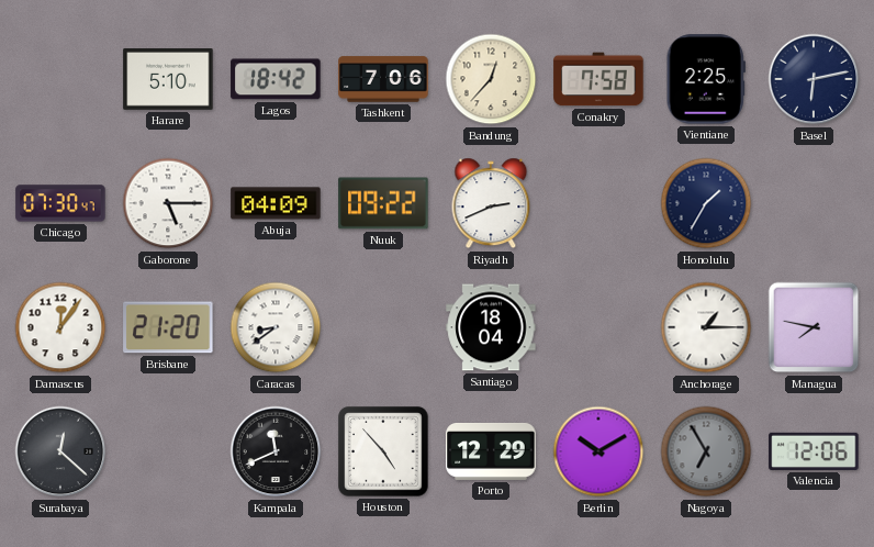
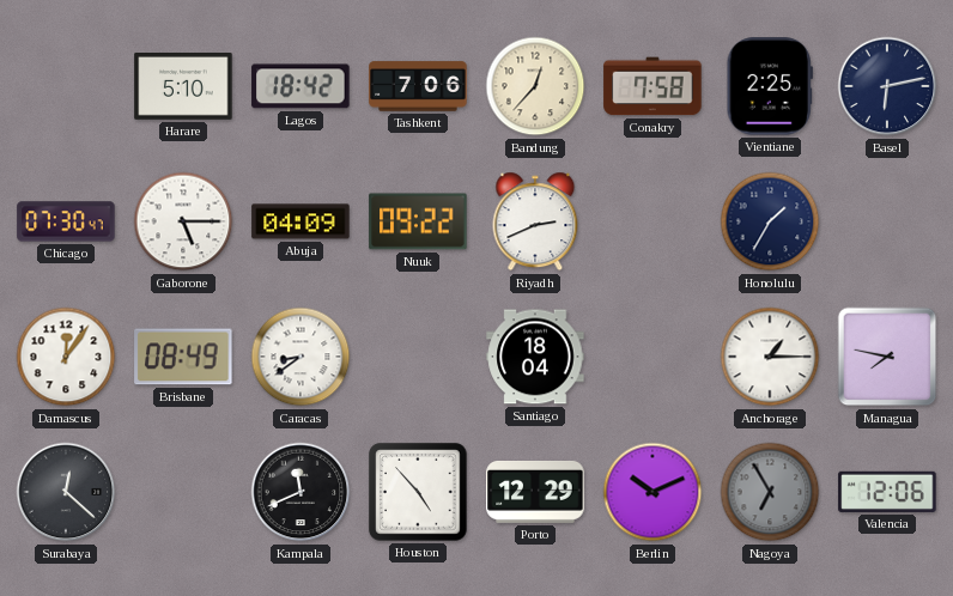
Brisbane: 21:20 -> 08:49
Berlin: 10:10 -> 10:11
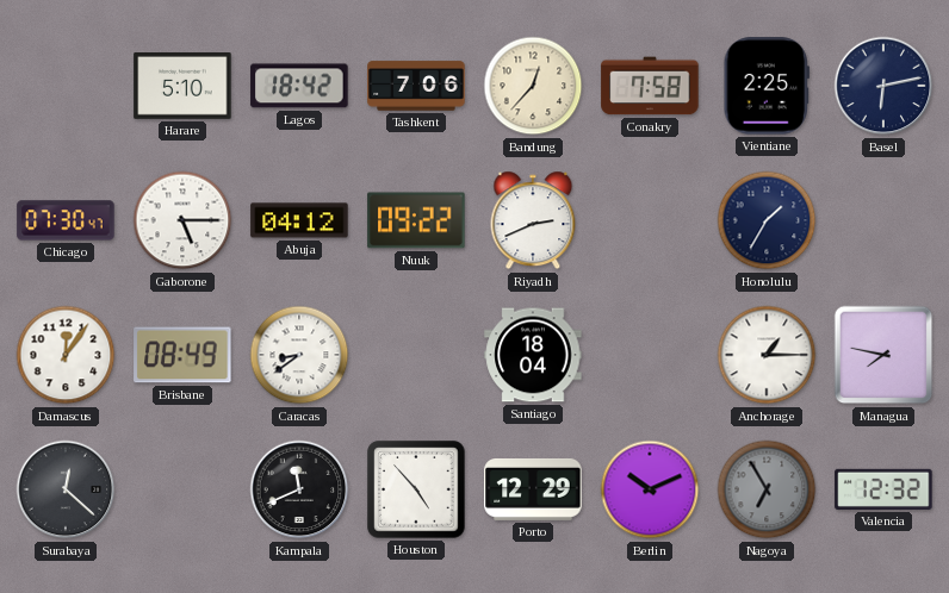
Abuja: 04:09 -> 04:12
Valencia: 12:06 -> 12:32
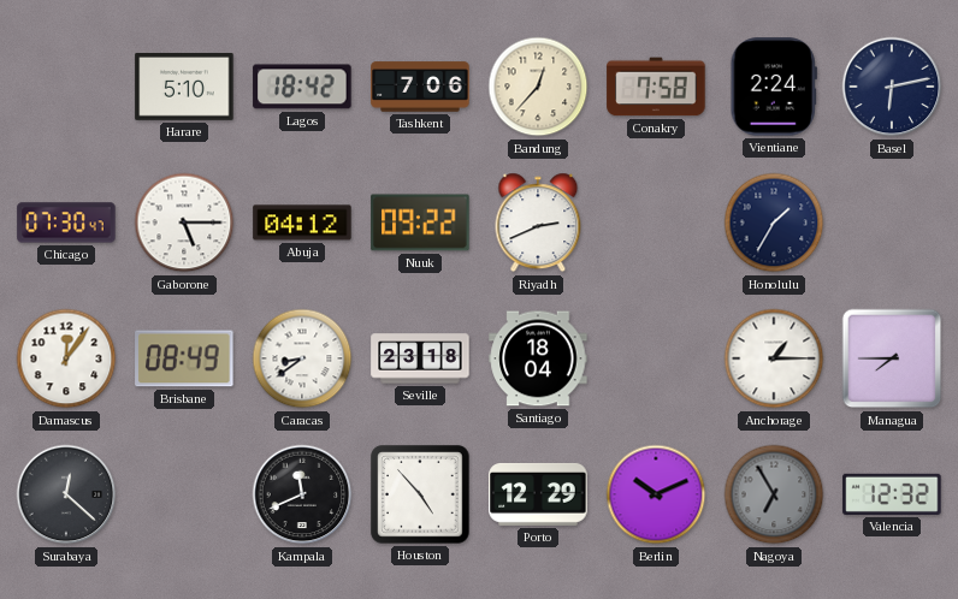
Vientiane: 2:25 -> 2:24
Seville: none -> 23:18
Managua: 7:47 -> 7:45
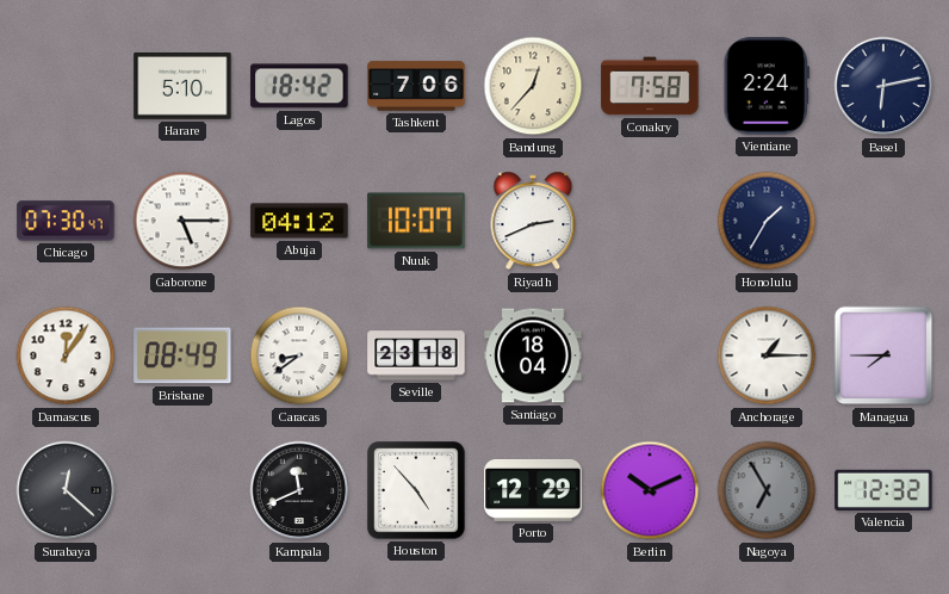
Nuuk: 09:22 -> 10:07
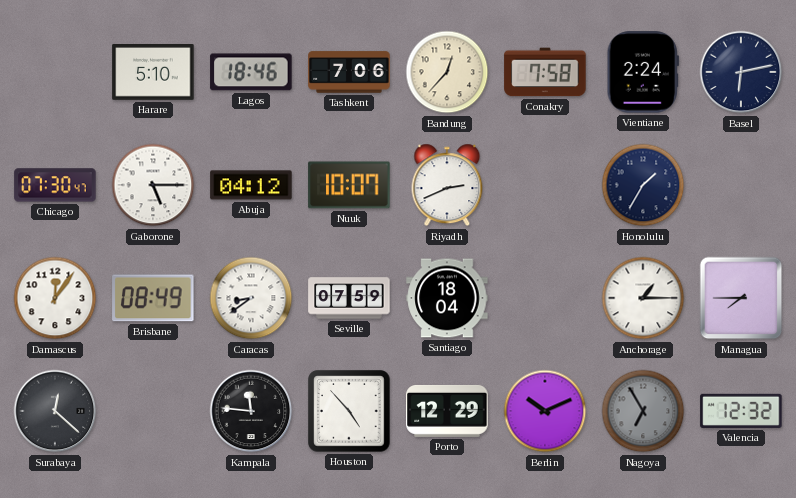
Lagos: 18:42 -> 18:46
Seville: 23:18 -> 07:59
Kampala: 11:41 -> 11:46
